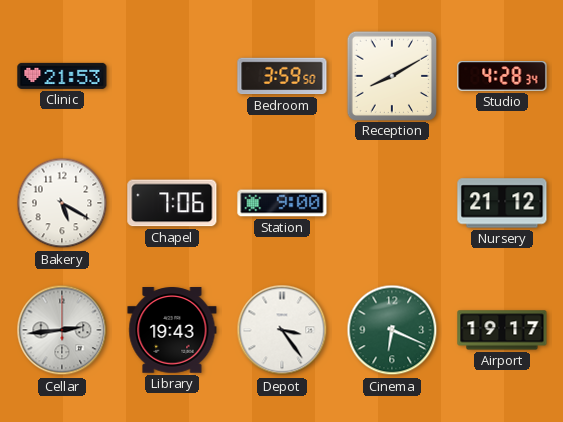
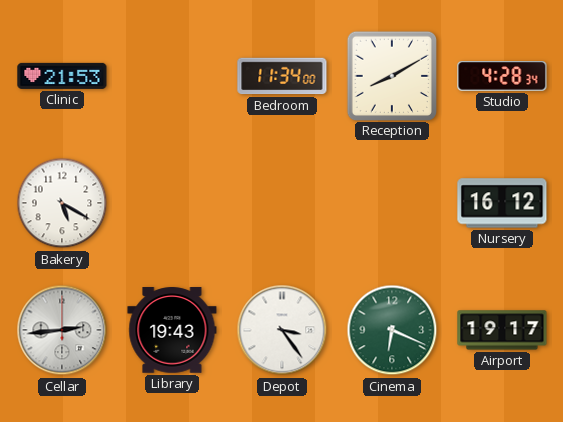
Bedroom: 3:59 -> 11:34
Chapel: 7:06 -> none
Station: 9:00 -> none
Nursery: 21:12 -> 16:12
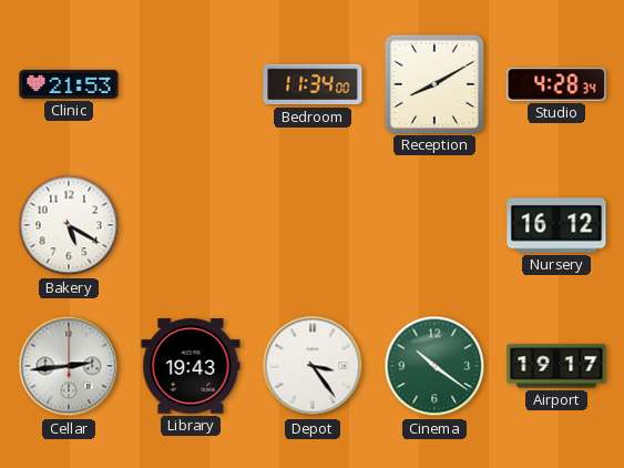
Cinema: 6:19 -> 10:21
